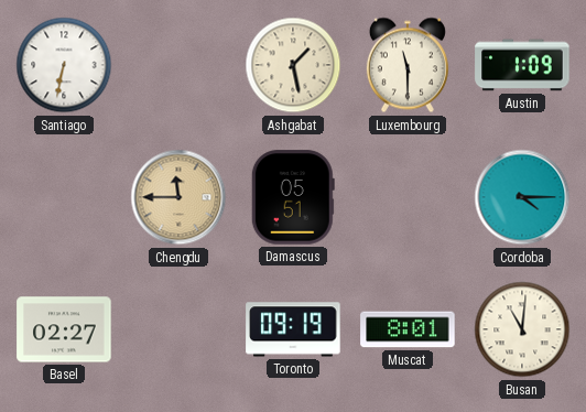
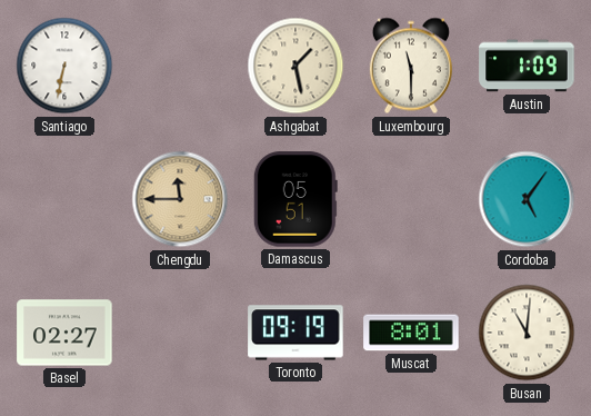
Cordoba: 4:15 -> 5:06
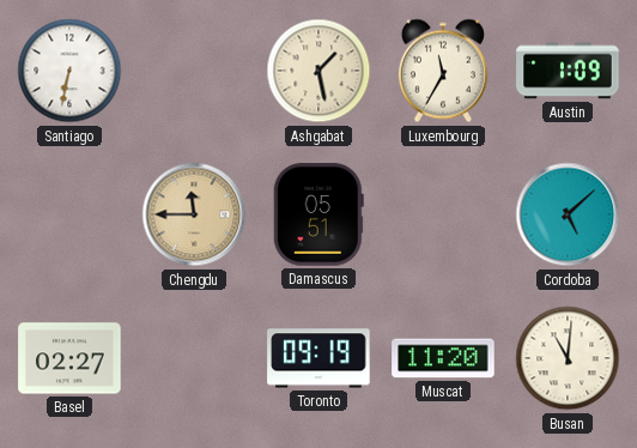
Luxembourg: 11:30 -> 11:35
Cordoba: 5:06 -> 5:08
Muscat: 8:01 -> 11:20
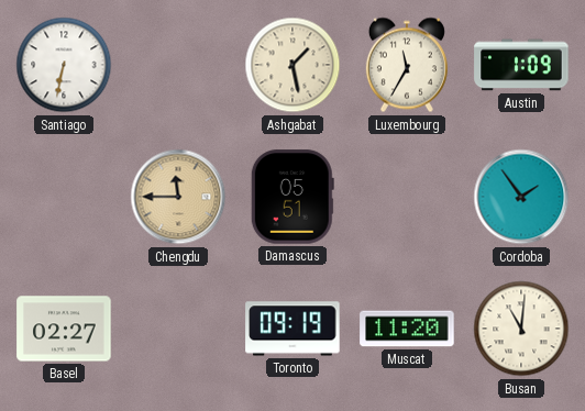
Cordoba: 5:08 -> 1:54
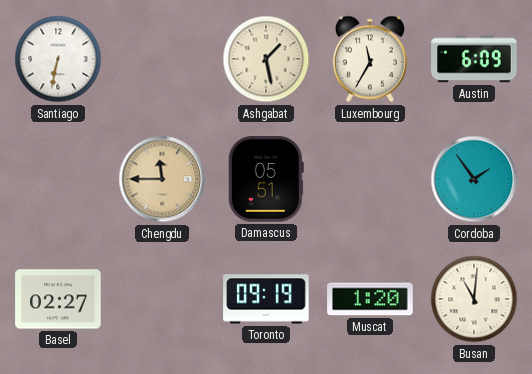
Austin: 1:09 -> 6:09
Muscat: 11:20 -> 1:20
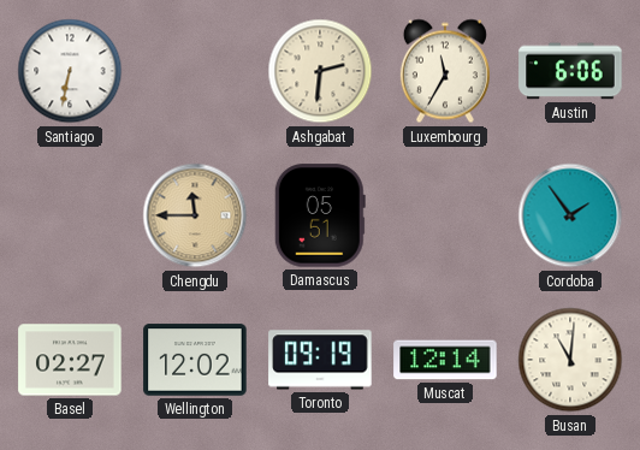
Ashgabat: 1:28 -> 2:31
Austin: 6:09 -> 6:06
Wellington: none -> 12:02
Muscat: 1:20 -> 12:14
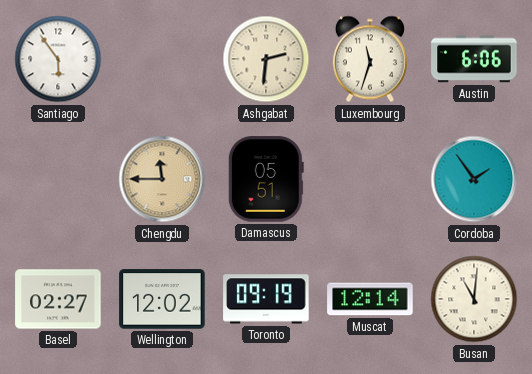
Santiago: 6:32 -> 5:54
Luxembourg: 11:35 -> 11:33
